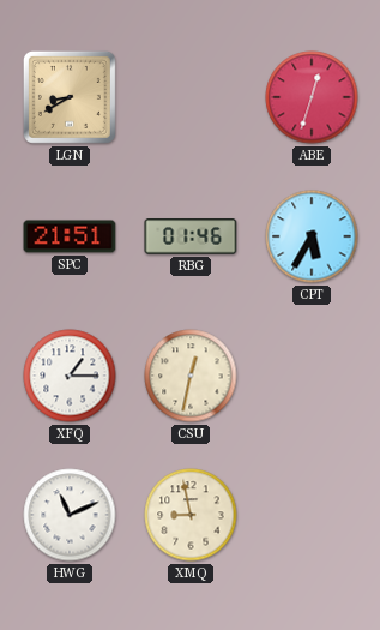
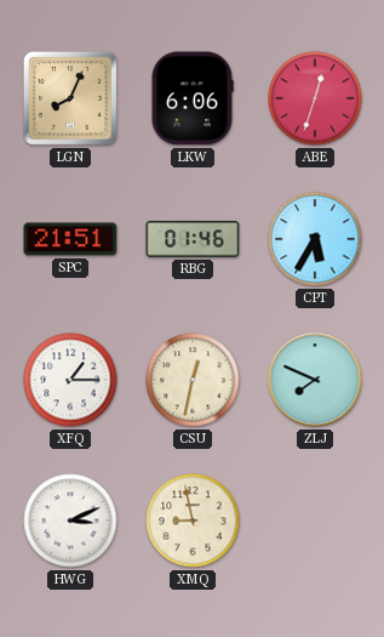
LGN: 8:40 -> 8:04
LKW: none -> 6:06
ZLJ: none -> 7:49
HWG: 11:11 -> 3:11
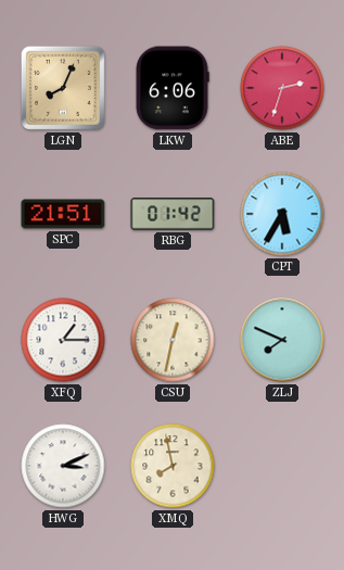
ABE: 12:33 -> 2:33
RBG: 01:46 -> 01:42
XMQ: 8:58 -> 7:58
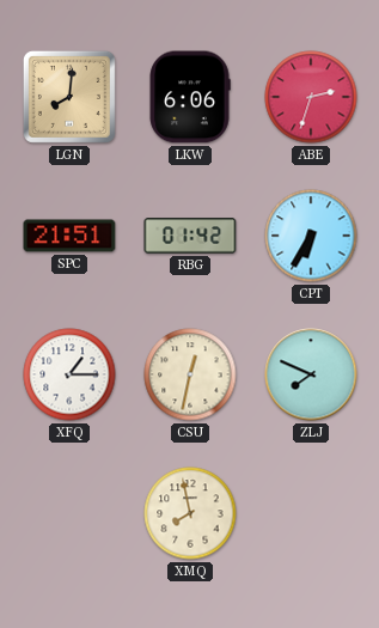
LGN: 8:04 -> 8:01
CPT: 5:35 -> 6:35
HWG: 3:11 -> none
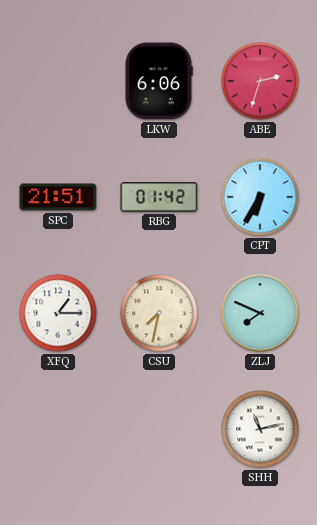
LGN: 8:01 -> none
CSU: 12:32 -> 7:32
XMQ: 7:58 -> none
SHH: none -> 11:13
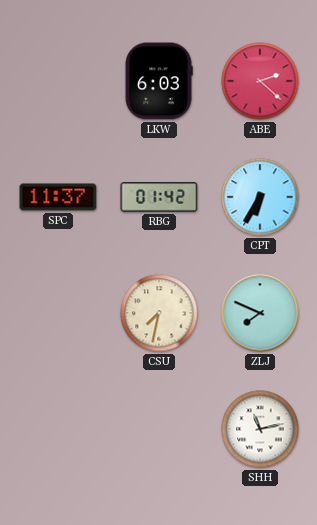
LKW: 6:06 -> 6:03
ABE: 2:33 -> 2:22
SPC: 21:51 -> 11:37
XFQ: 1:15 -> none
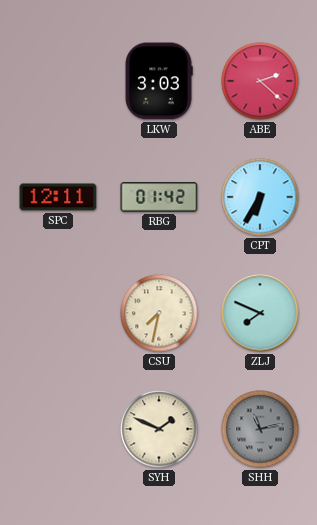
LKW: 6:03 -> 3:03
SPC: 11:37 -> 12:11
SYH: none -> 1:49
SHH dial: white -> grey
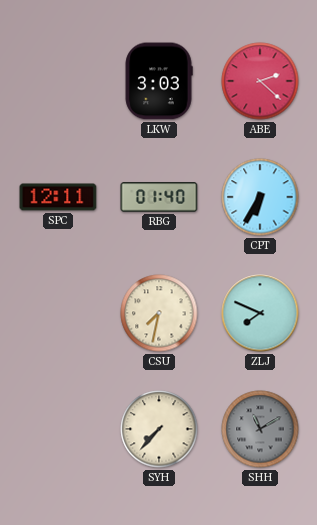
RBG: 01:42 -> 01:40
SYH: 1:49 -> 7:37
SHH: 11:13 -> 11:10
